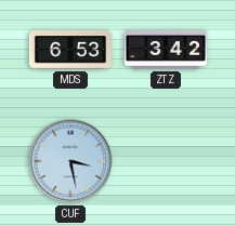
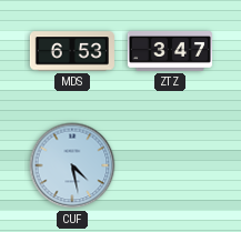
ZTZ: 3:42 -> 3:47
CUF: 3:28 -> 4:28
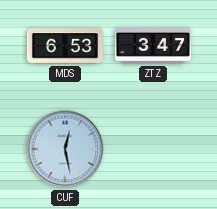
CUF: 4:28 -> 12:28
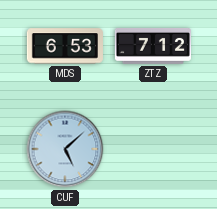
ZTZ: 3:47 -> 7:12
CUF: 12:28 -> 5:08
